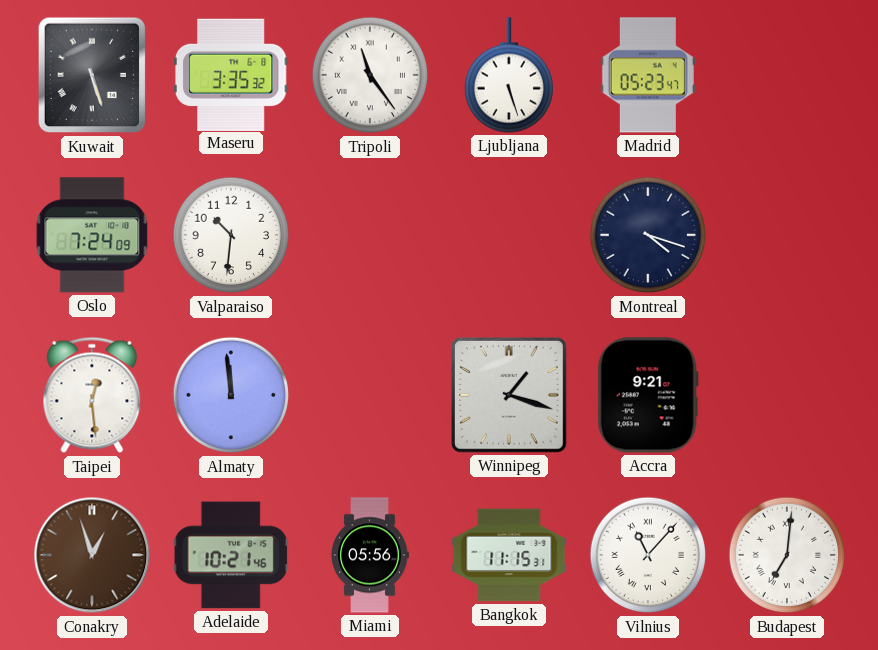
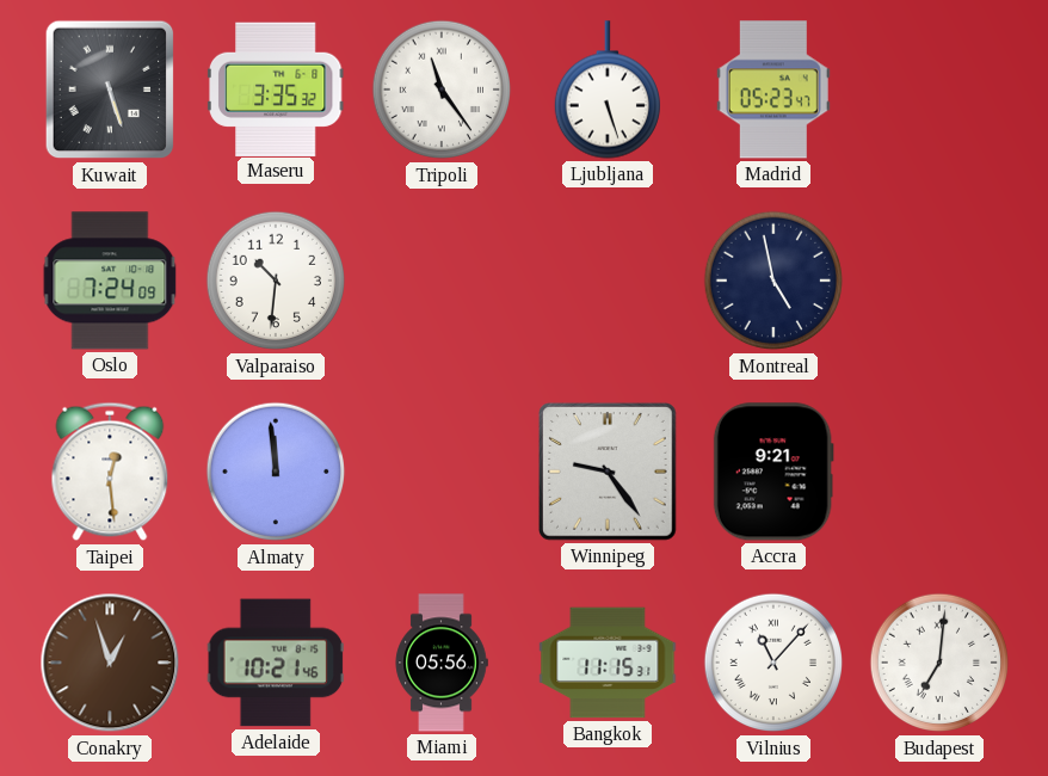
Montreal: 4:18 -> 4:58
Winnipeg: 1:18 -> 9:24
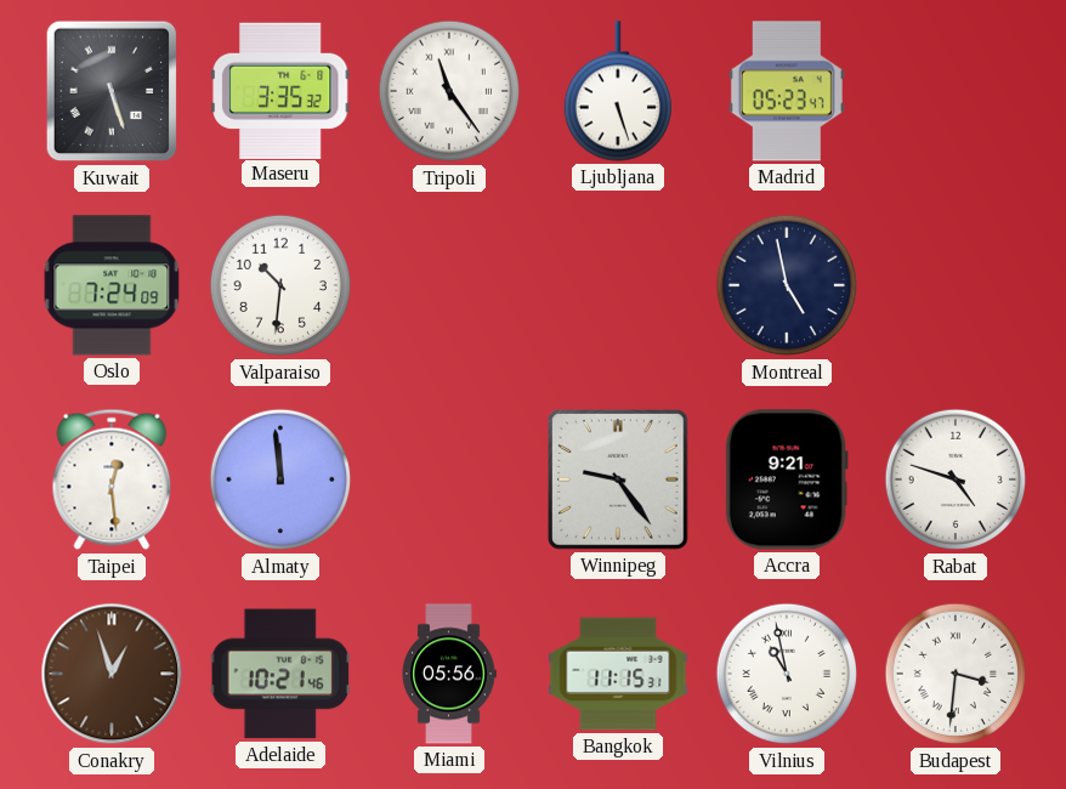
Rabat: none -> 4:48
Vilnius: 11:07 -> 10:58
Budapest: 7:01 -> 3:31
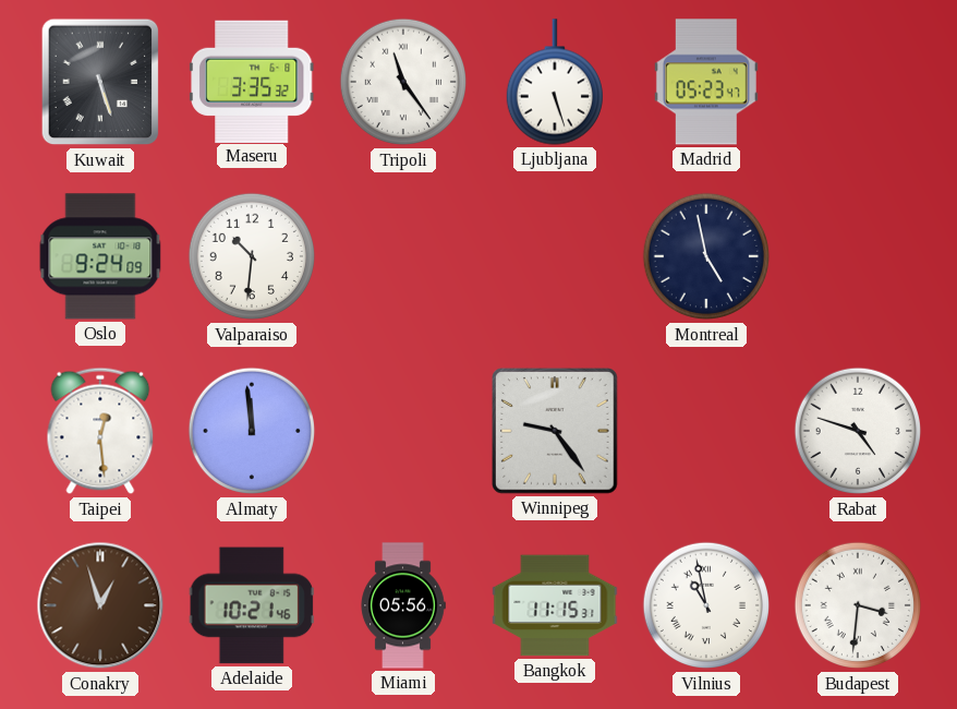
Oslo: 7:24 -> 9:24
Accra: 9:21 -> none
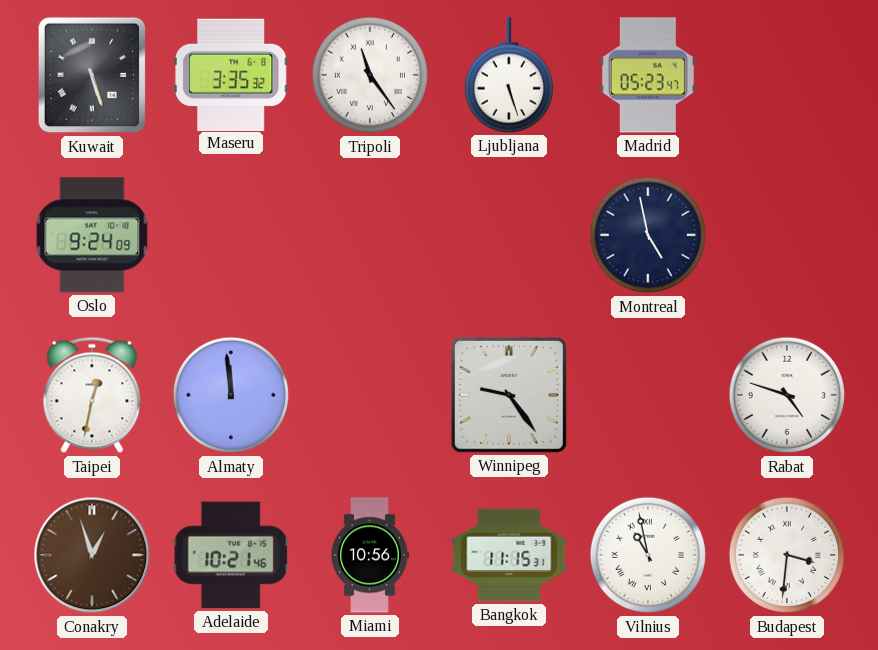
Valparaiso: 10:31 -> none
Taipei: 12:29 -> 12:32
Miami: 05:56 -> 10:56
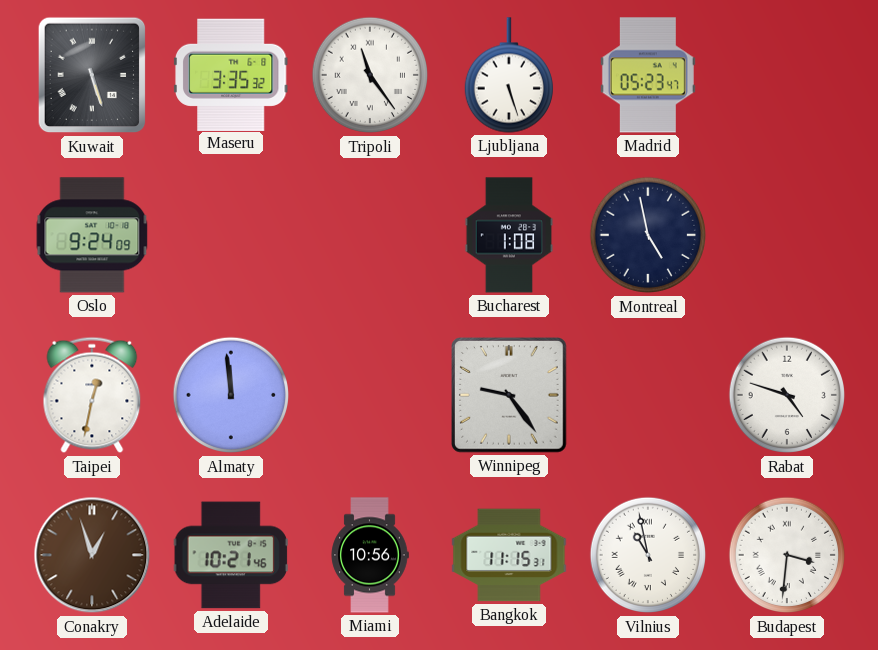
Bucharest: none -> 1:08
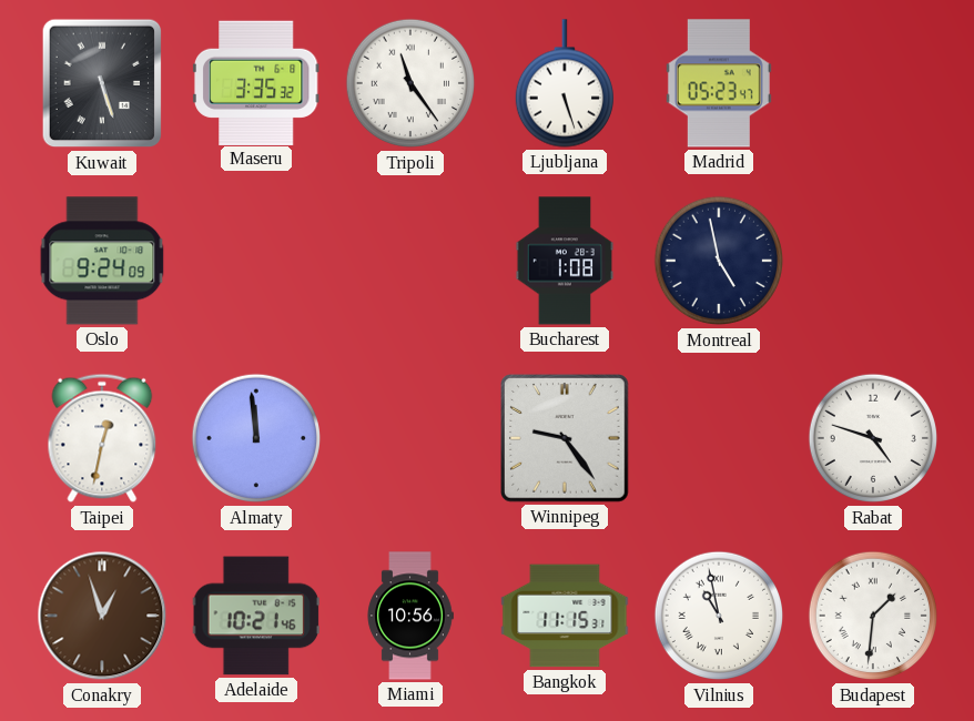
Budapest: 3:31 -> 1:31
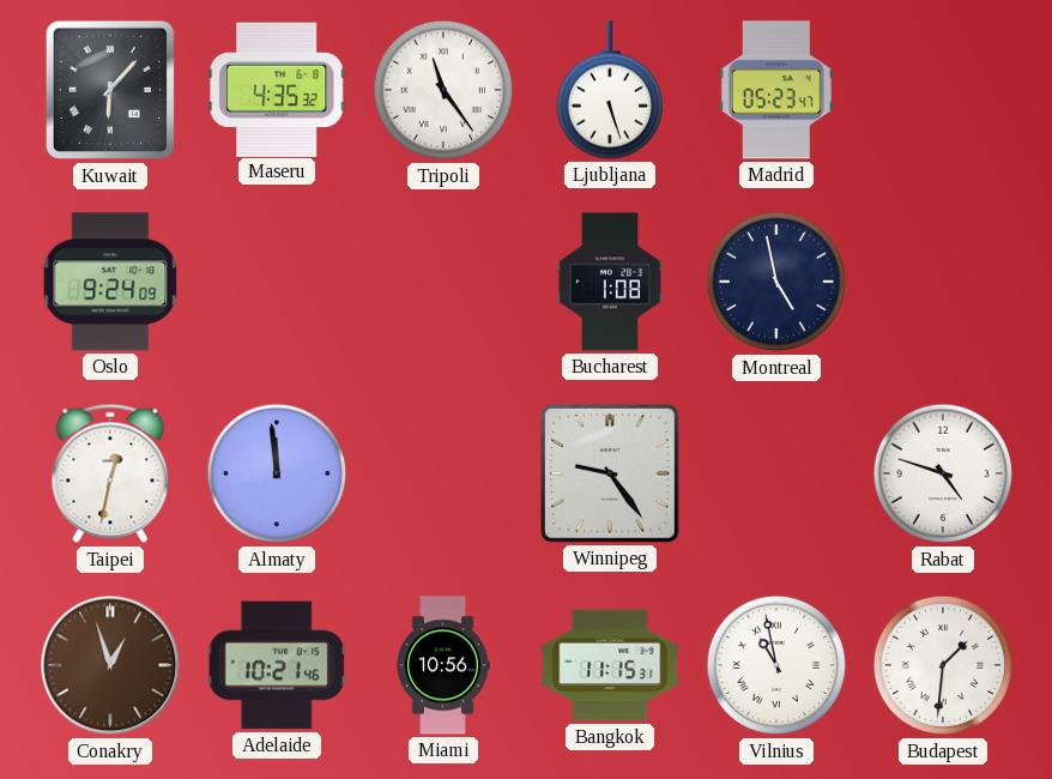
Kuwait: 5:27 -> 6:07
Maseru: 3:35 -> 4:35
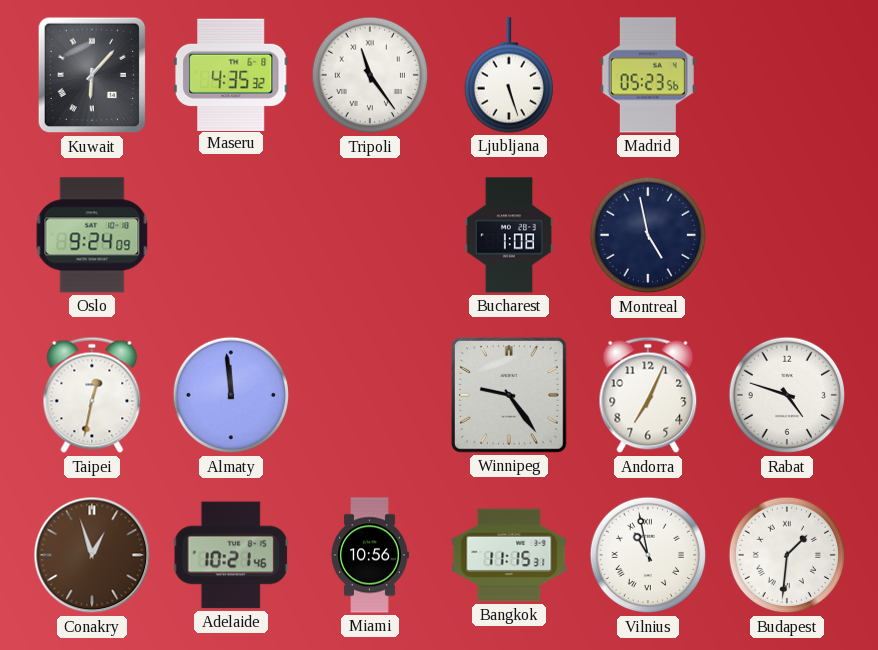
Madrid: 05:23:47 -> 05:23:56
Andorra: none -> 7:04
